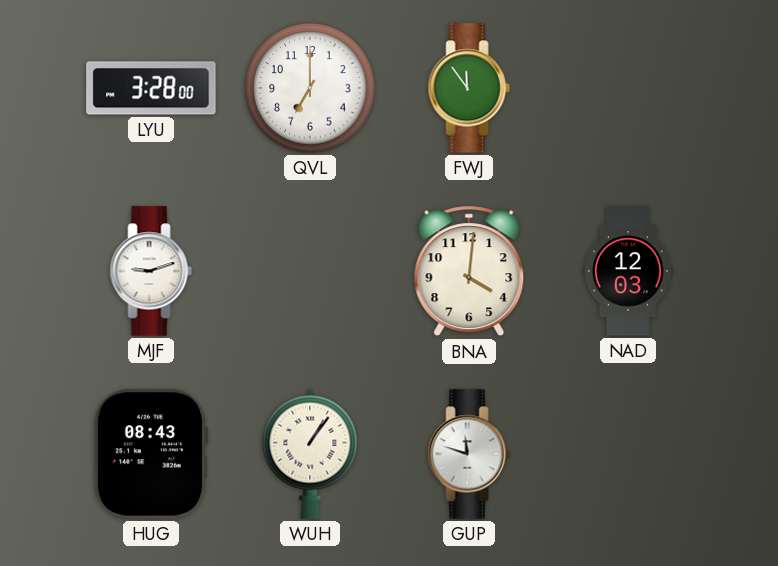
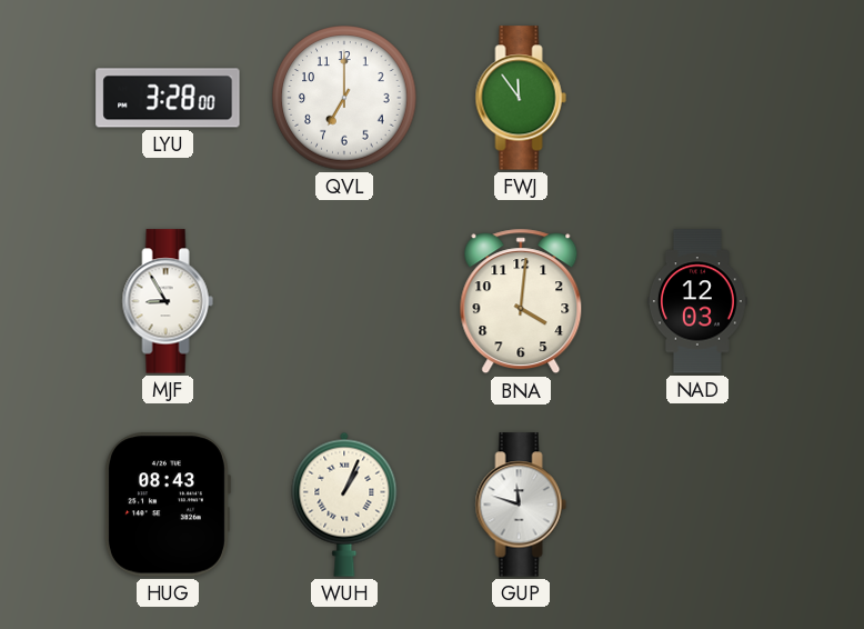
MJF: 9:12 -> 8:55
WUH: 1:06 -> 1:04
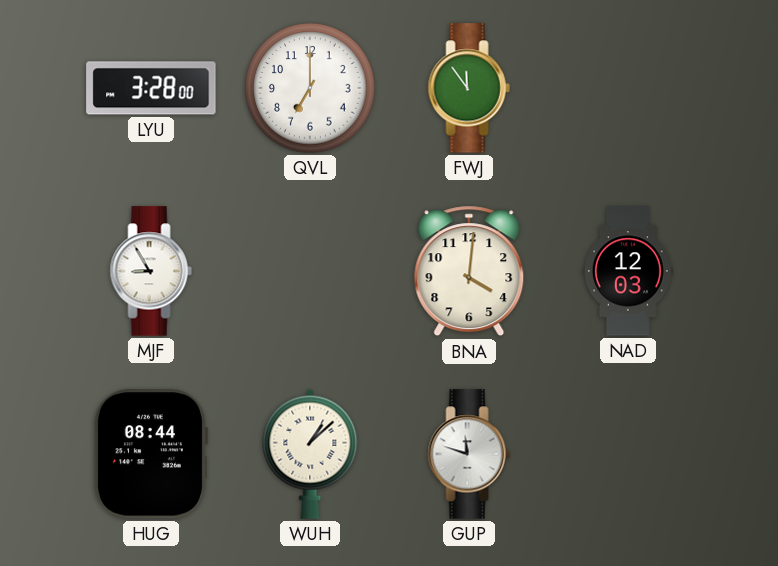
HUG: 08:43 -> 08:44
WUH: 1:04 -> 1:08
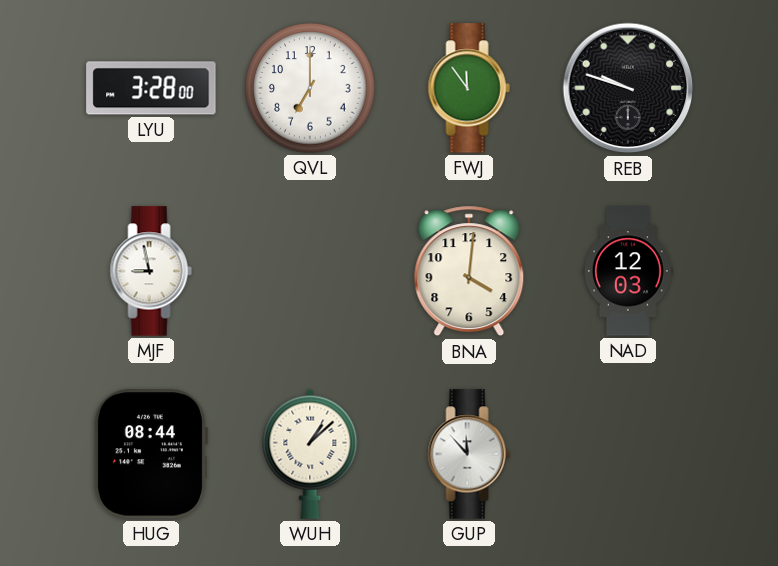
REB: none -> 9:48
MJF: 8:55 -> 8:58
GUP: 11:48 -> 11:53
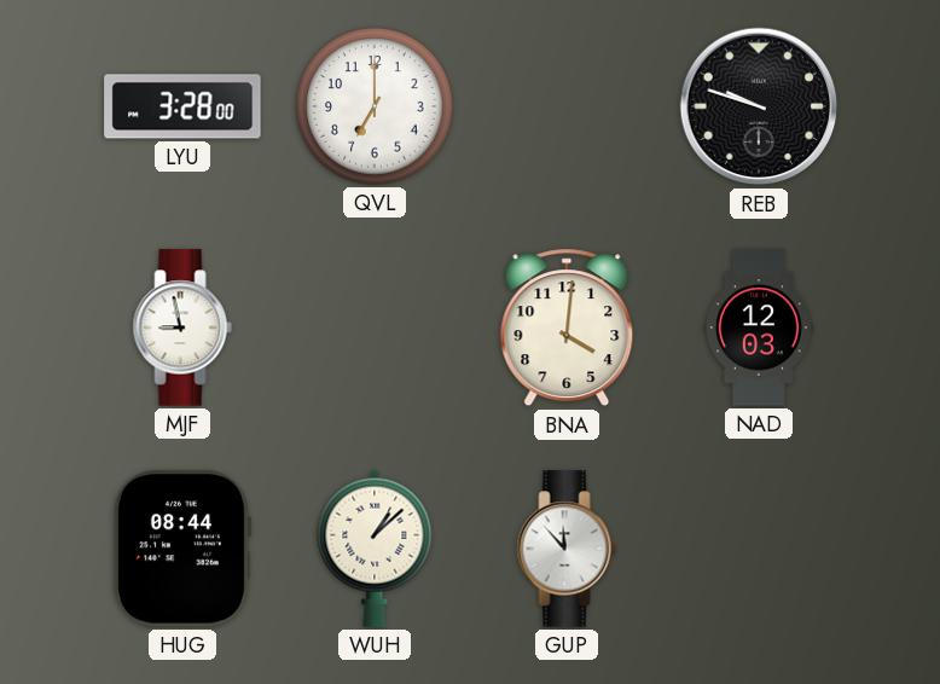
FWJ: 11:54 -> none
